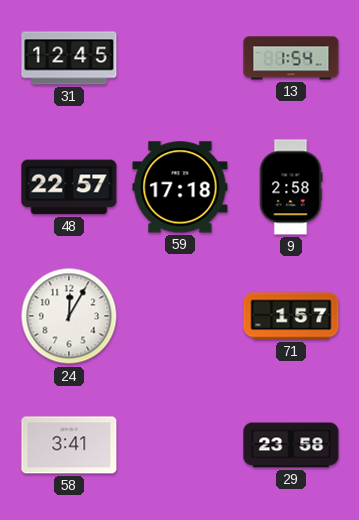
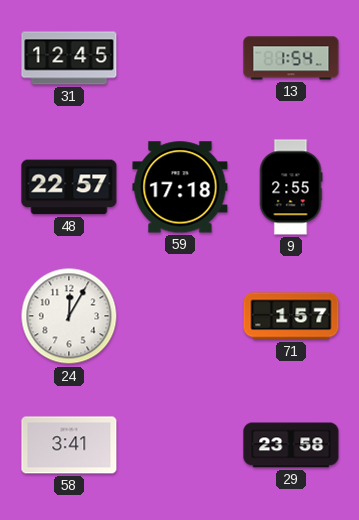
9: 2:58 -> 2:55
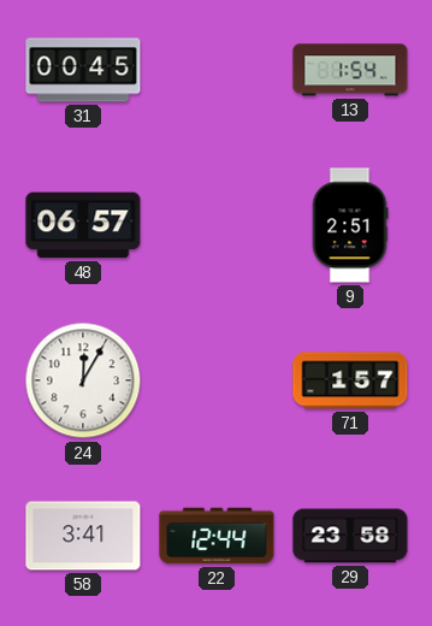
31: 12:45 -> 00:45
48: 22:57 -> 06:57
59: 17:18 -> none
9: 2:55 -> 2:51
22: none -> 12:44
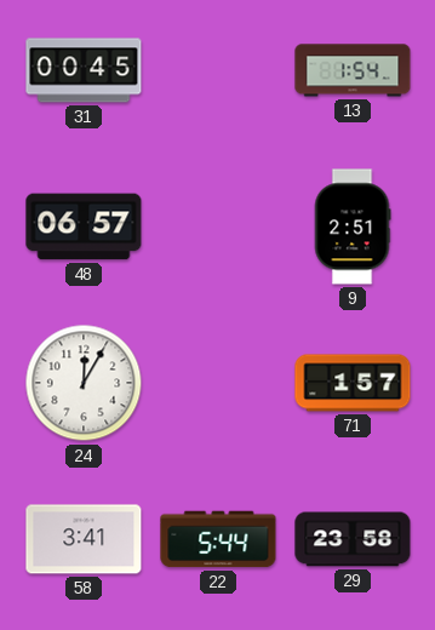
22: 12:44 -> 5:44
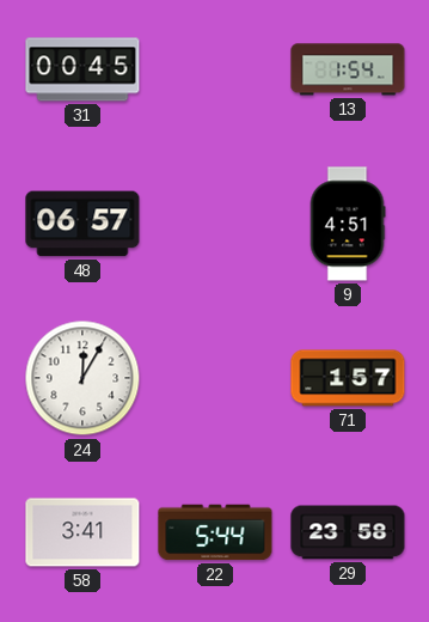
9: 2:51 -> 4:51
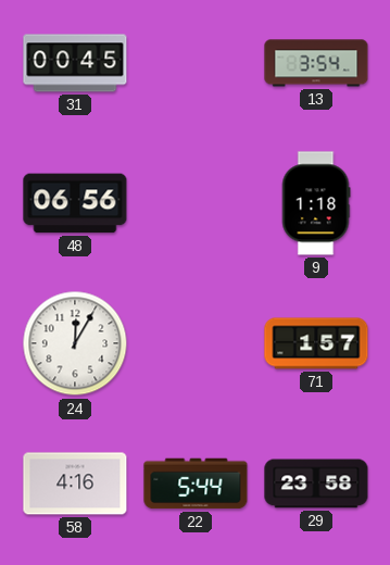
13: 1:54 -> 3:54
48: 06:57 -> 06:56
9: 4:51 -> 1:18
58: 3:41 -> 4:16
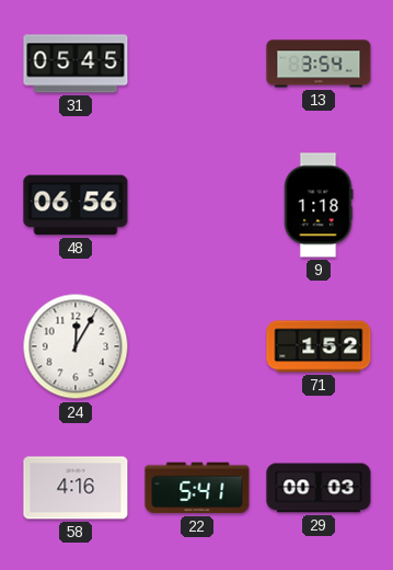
31: 00:45 -> 05:45
71: 1:57 -> 1:52
22: 5:44 -> 5:41
29: 23:58 -> 00:03
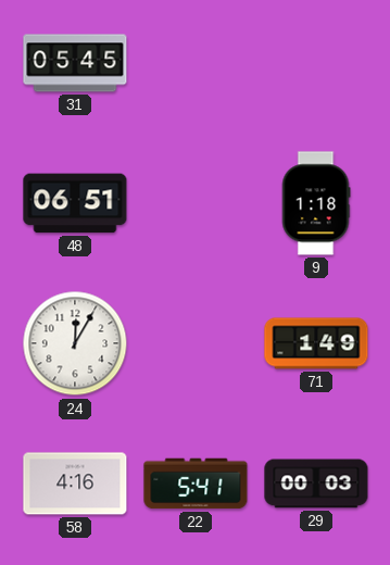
13: 3:54 -> none
48: 06:56 -> 06:51
71: 1:52 -> 1:49
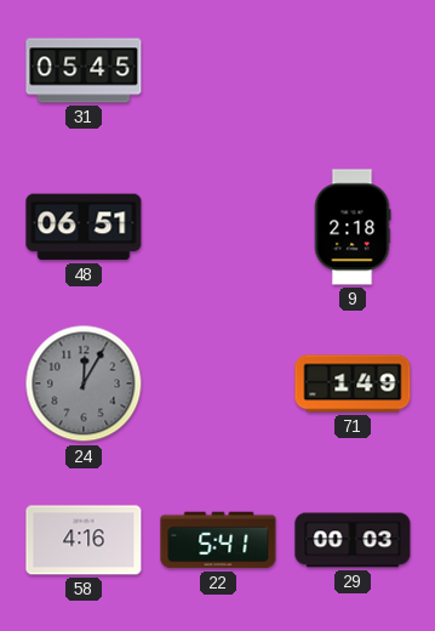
9: 1:18 -> 2:18
24 dial: white -> grey
